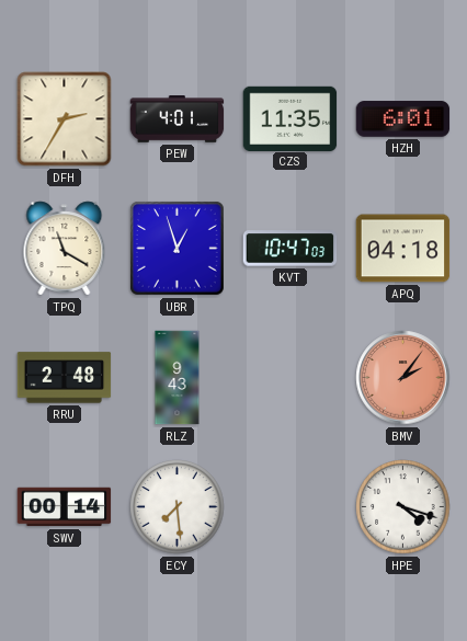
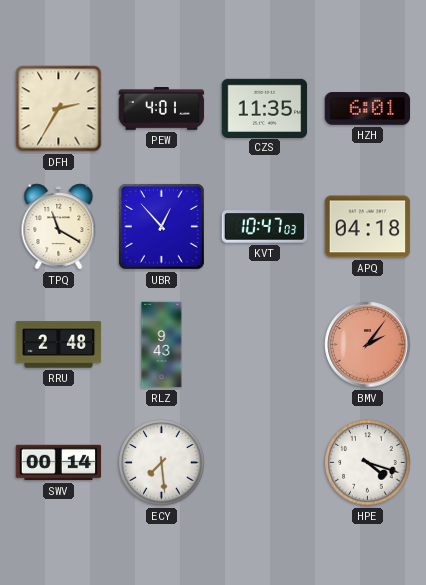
UBR: 12:57 -> 12:53
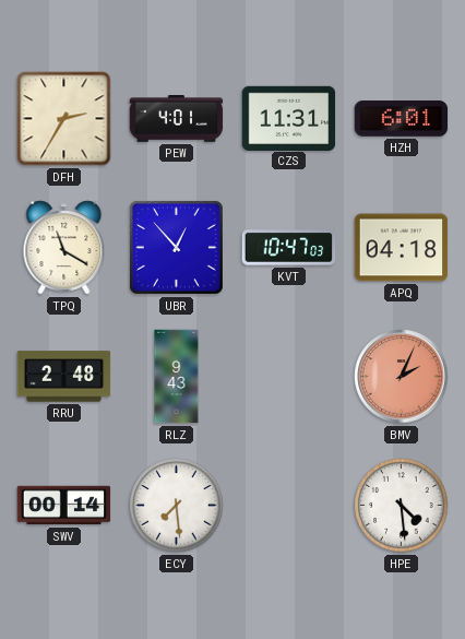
CZS: 11:35 -> 11:31
BMV: 2:06 -> 2:04
HPE: 4:18 -> 4:29
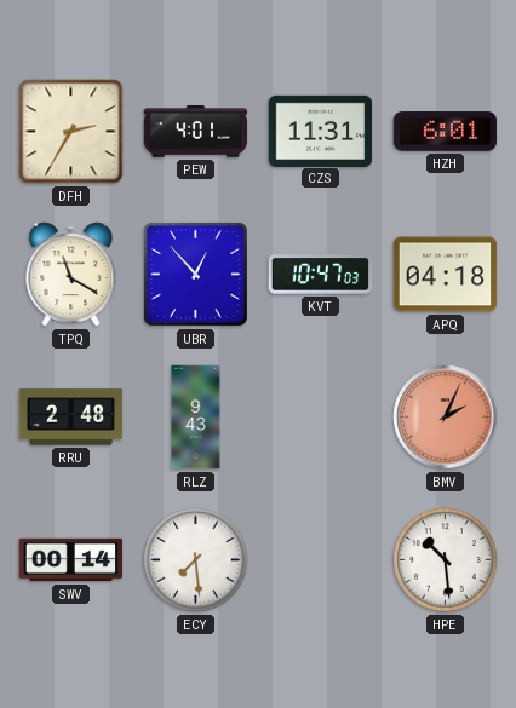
HPE: 4:29 -> 10:29
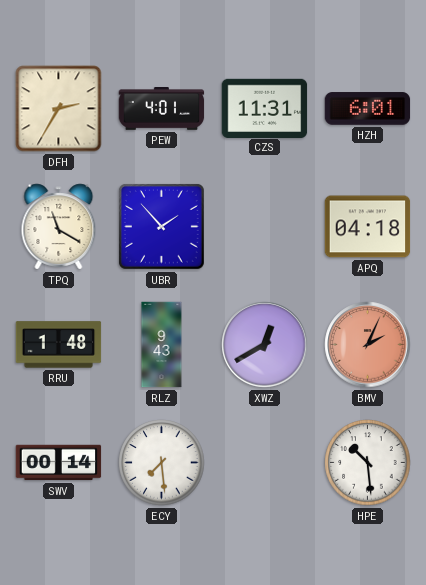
UBR: 12:53 -> 1:53
KVT: 10:47 -> none
RRU: 2:48 -> 1:48
XWZ: none -> 12:40
